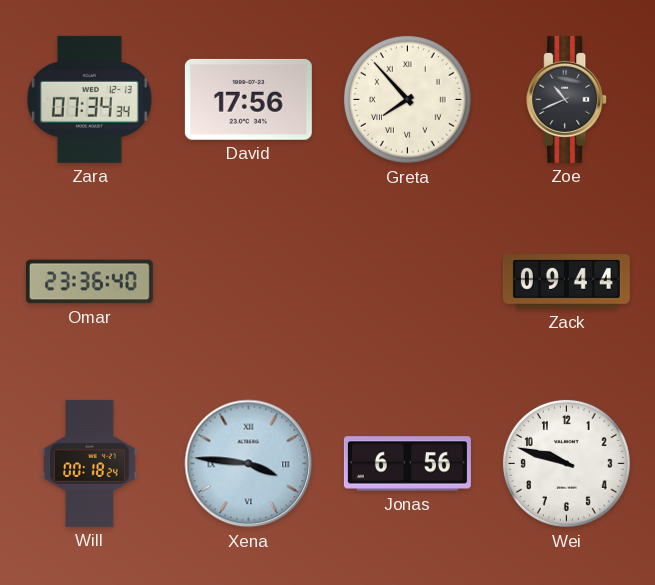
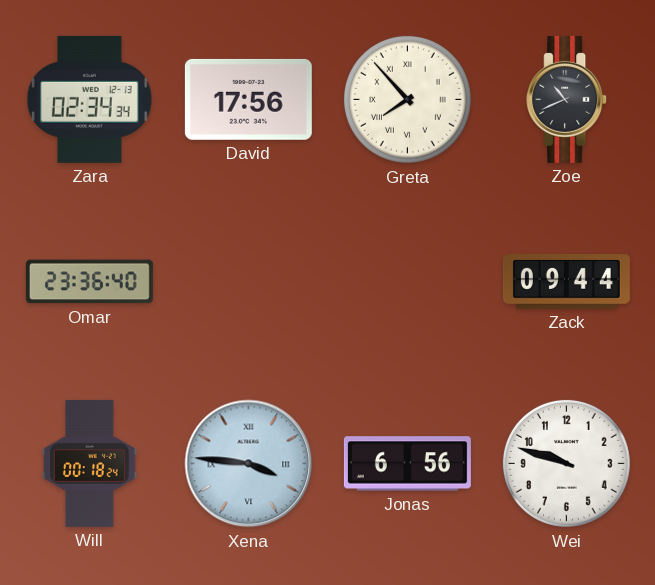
Zara: 07:34 -> 02:34
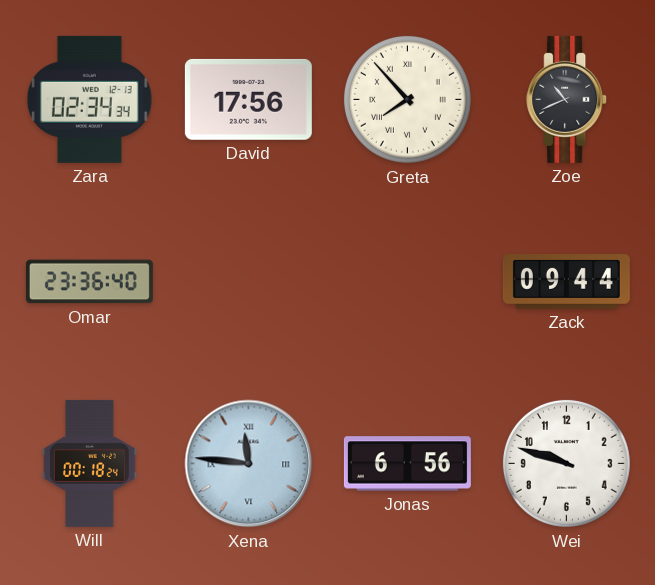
Xena: 3:46 -> 11:46
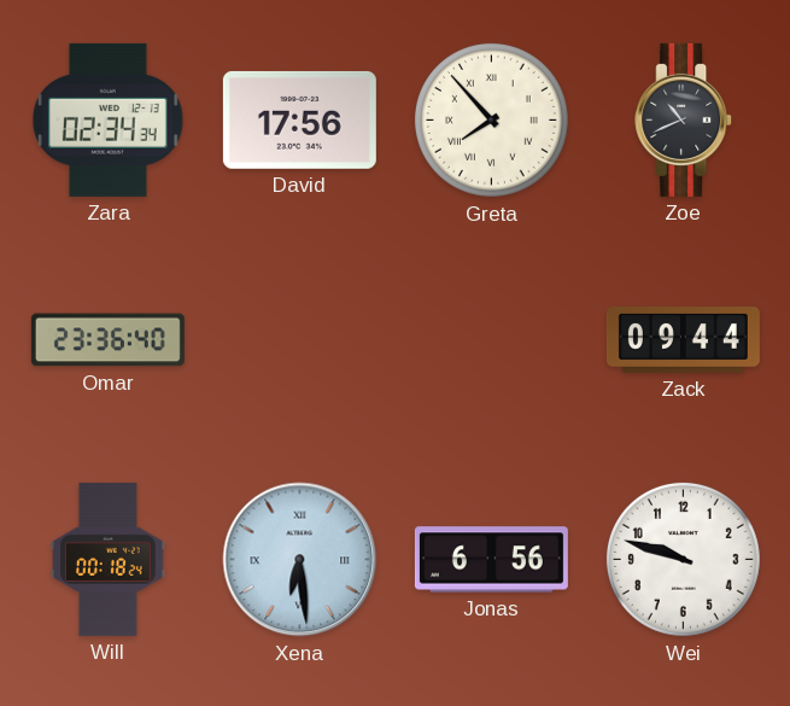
Xena: 11:46 -> 6:29
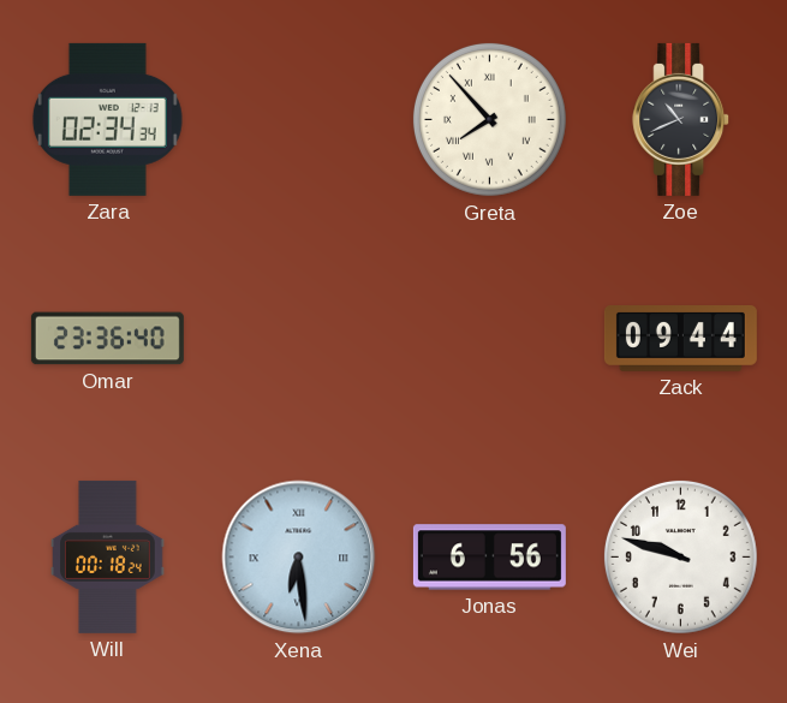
David: 17:56 -> none
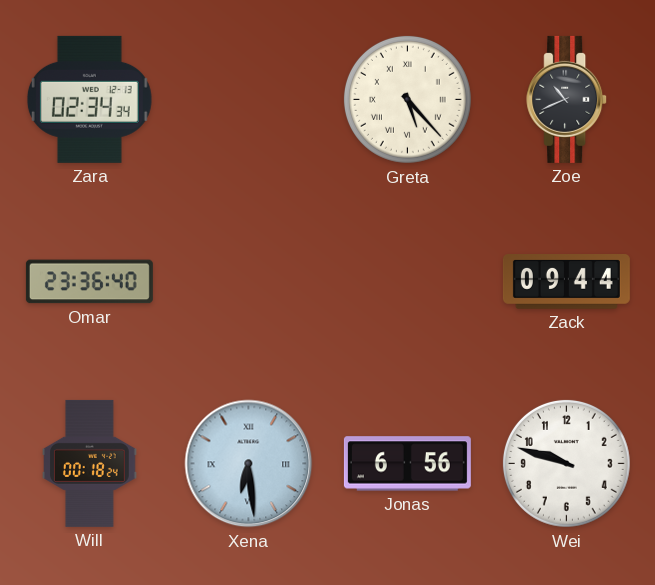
Greta: 7:53 -> 5:23
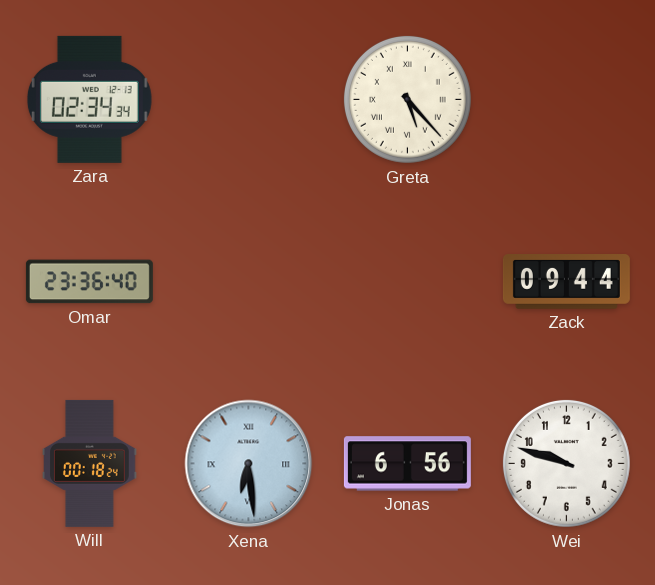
Zoe: 10:41 -> none
